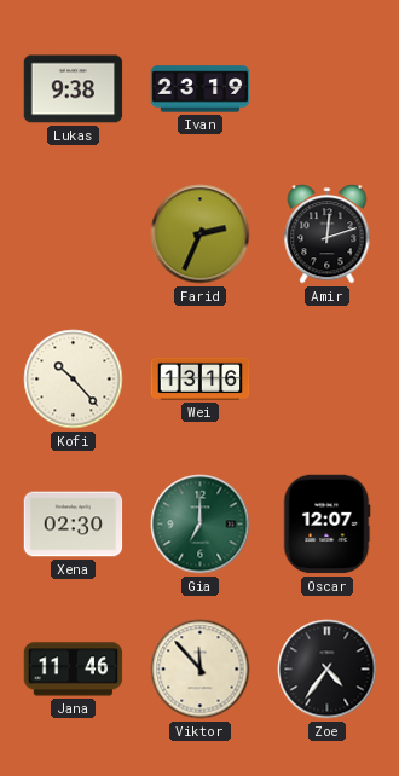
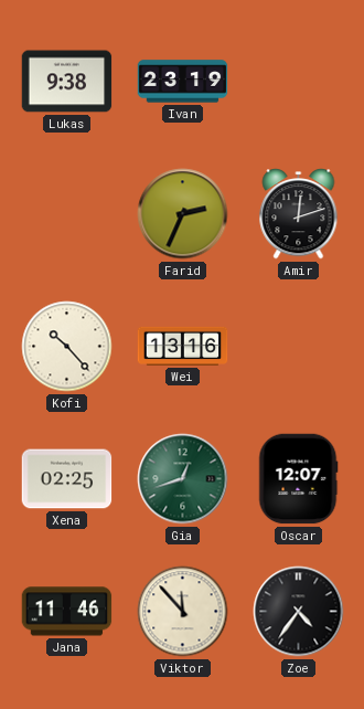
Xena: 02:30 -> 02:25
Gia: 7:00 -> 12:42
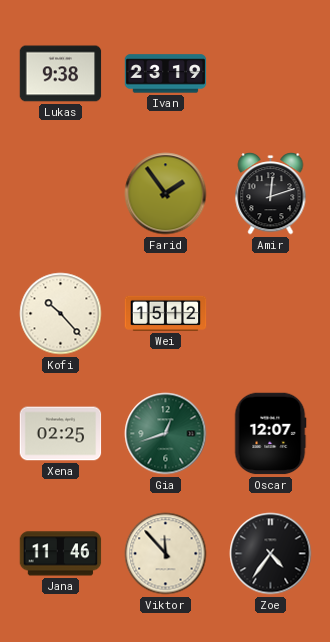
Farid: 2:34 -> 1:54
Wei: 13:16 -> 15:12
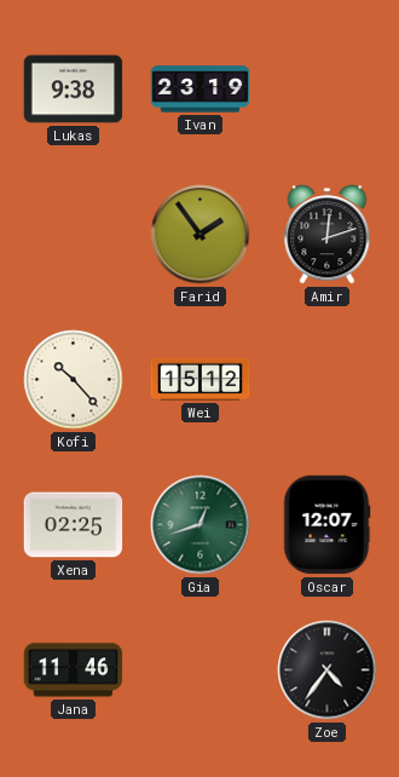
Viktor: 11:53 -> none
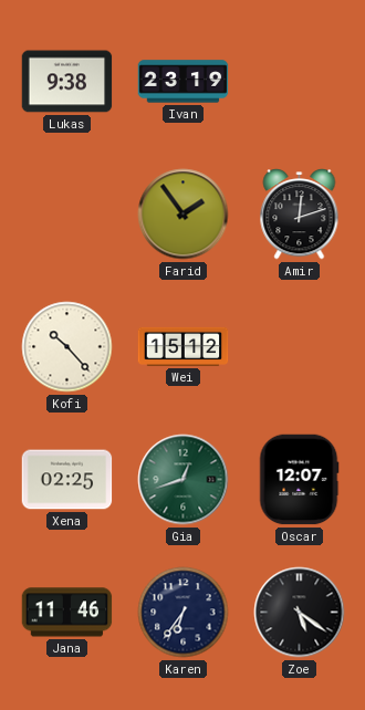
Karen: none -> 6:36
Zoe: 4:36 -> 5:21
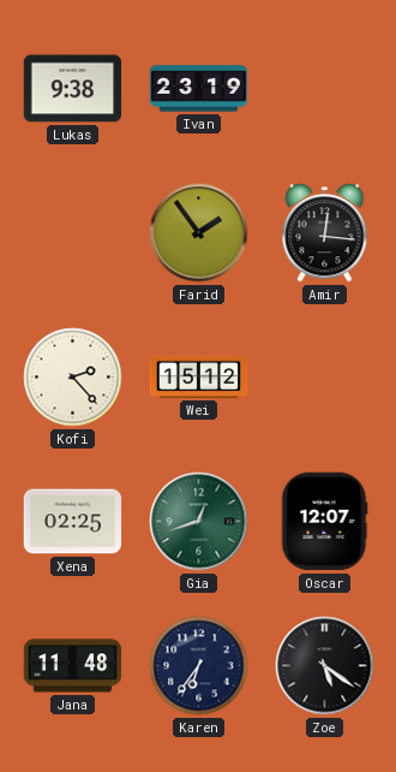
Amir: 12:12 -> 12:16
Kofi: 10:23 -> 2:23
Jana: 11:46 -> 11:48
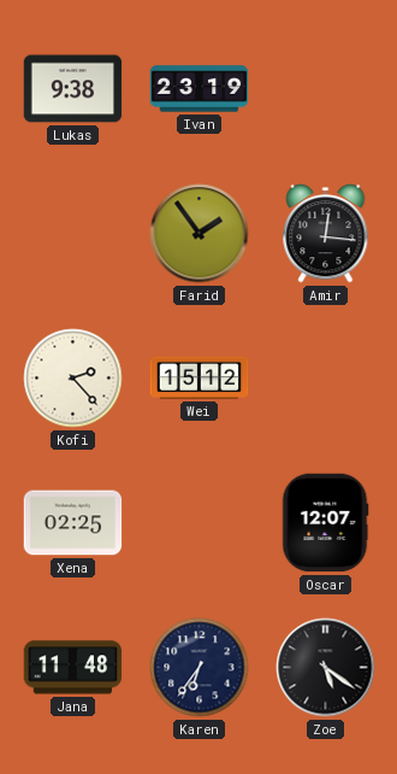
Gia: 12:42 -> none
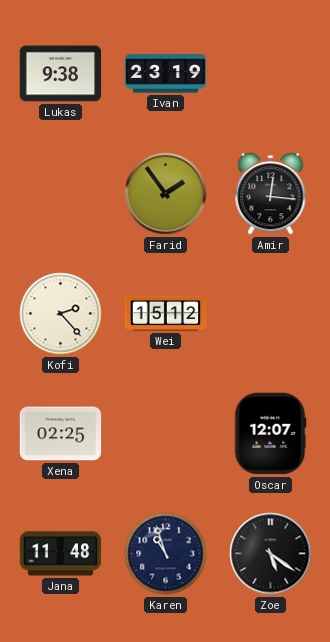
Karen: 6:36 -> 10:57
